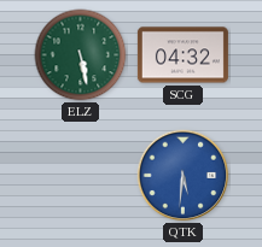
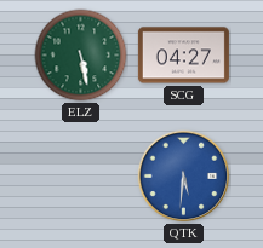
SCG: 04:32 -> 04:27
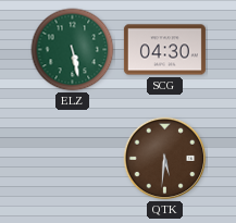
SCG: 04:27 -> 04:30
QTK dial: blue -> brown
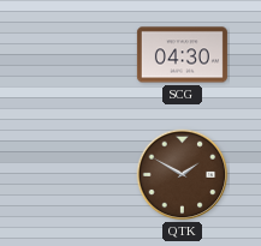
ELZ: 5:28 -> none
QTK: 5:31 -> 1:50
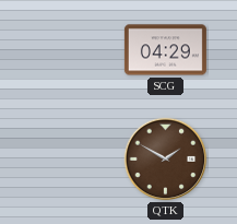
SCG: 04:30 -> 04:29
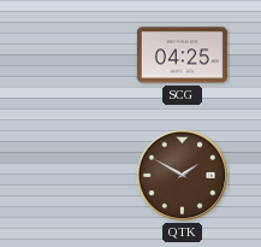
SCG: 04:29 -> 04:25
